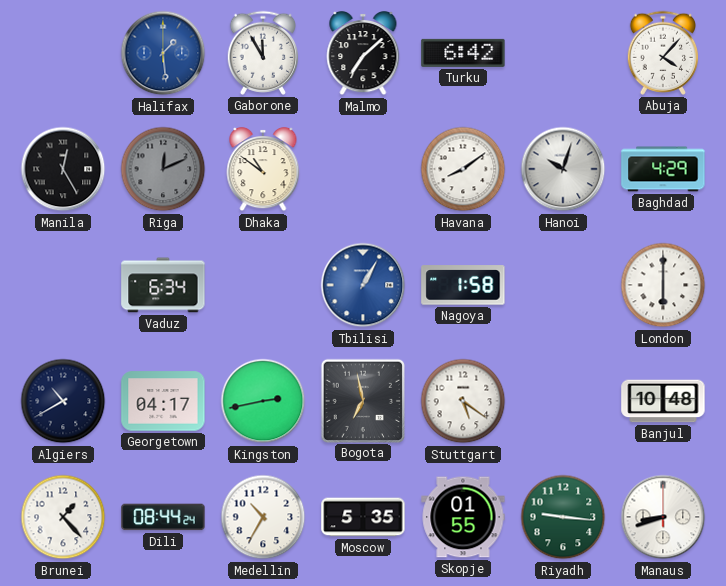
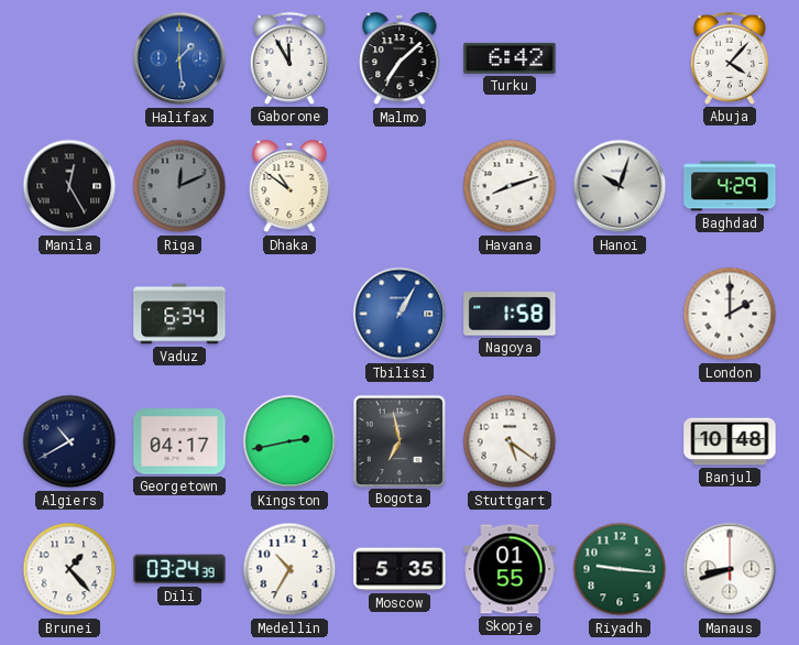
Havana: 8:09 -> 8:12
London: 6:00 -> 2:00
Dili: 08:44 -> 03:24
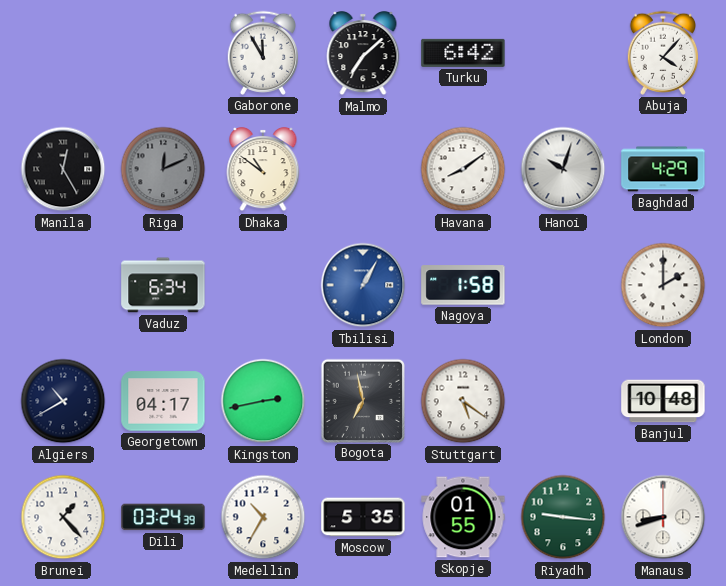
Halifax: 1:29 -> none
Havana: 8:12 -> 8:09
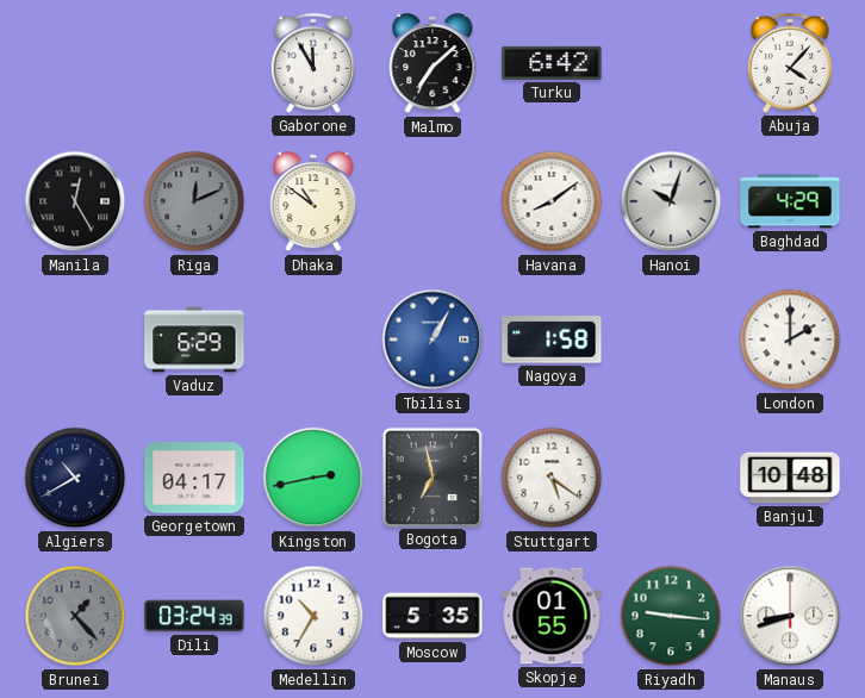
Vaduz: 6:34 -> 6:29
Brunei dial: white -> grey
